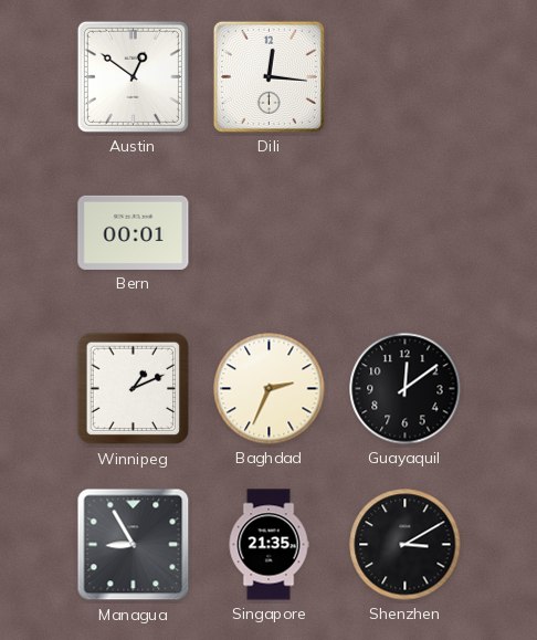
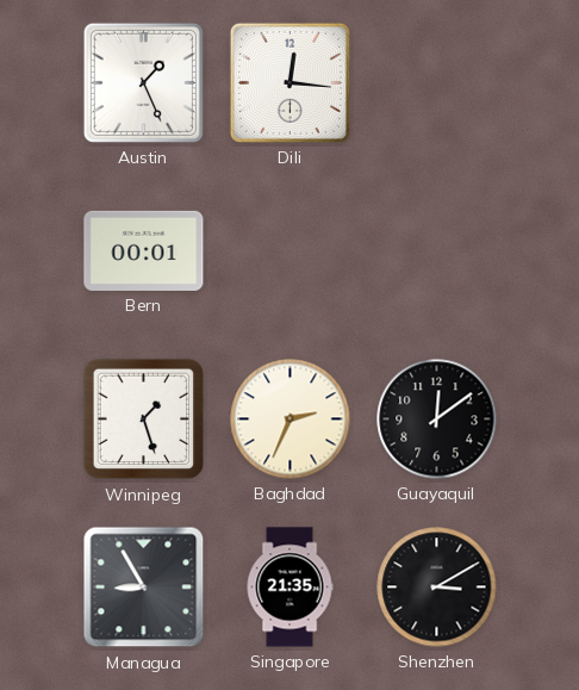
Austin: 12:51 -> 1:26
Winnipeg: 1:11 -> 1:27
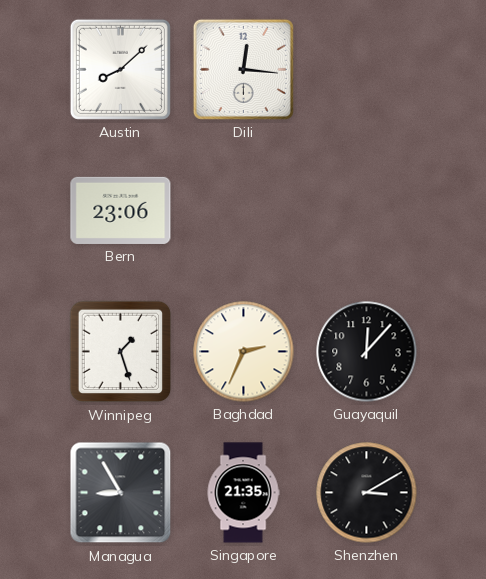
Austin: 1:26 -> 8:08
Bern: 00:01 -> 23:06
Guayaquil: 12:09 -> 12:07
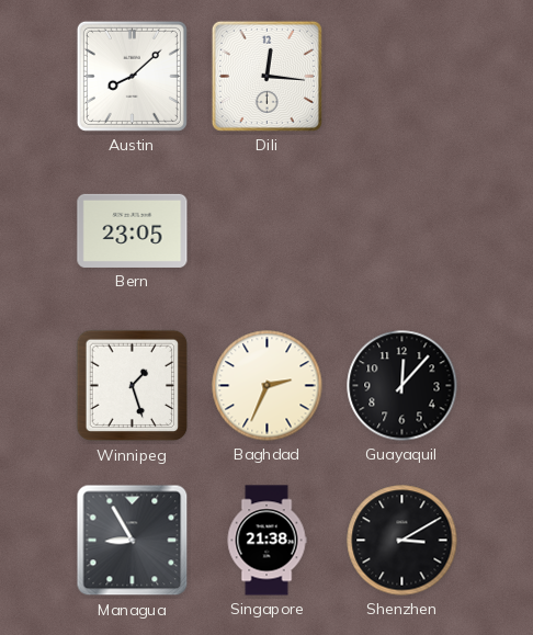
Bern: 23:06 -> 23:05
Singapore: 21:35 -> 21:38
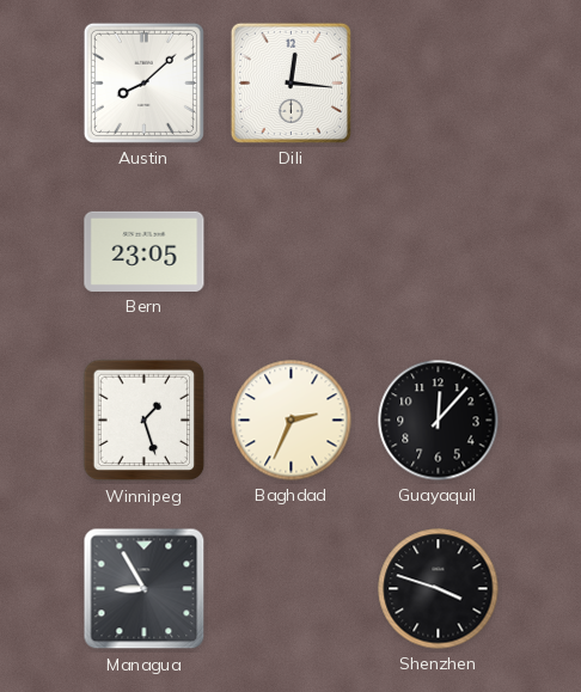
Singapore: 21:38 -> none
Shenzhen: 3:10 -> 3:48
